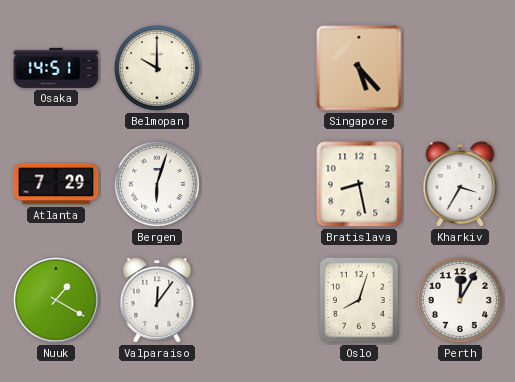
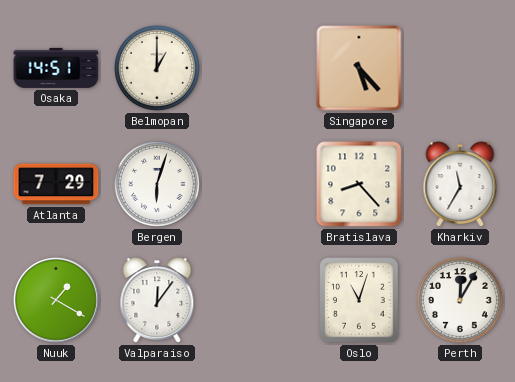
Belmopan: 10:00 -> 1:00
Bratislava: 8:28 -> 8:23
Kharkiv: 3:35 -> 11:35
Oslo: 8:03 -> 11:03
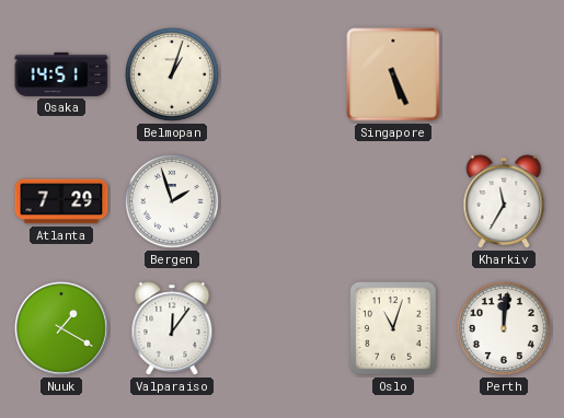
Belmopan: 1:00 -> 1:03
Singapore: 5:23 -> 5:26
Bergen: 6:03 -> 1:57
Bratislava: 8:23 -> none
Perth: 12:05 -> 12:01
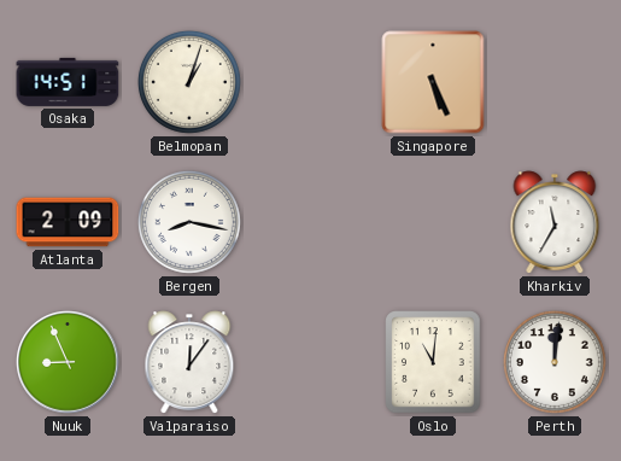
Atlanta: 7:29 -> 2:09
Bergen: 1:57 -> 8:17
Nuuk: 1:20 -> 8:56
Oslo: 11:03 -> 11:01
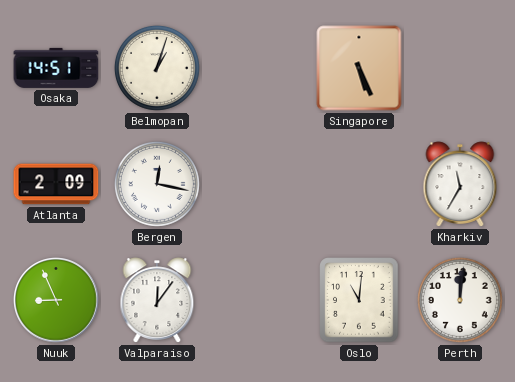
Bergen: 8:17 -> 12:17
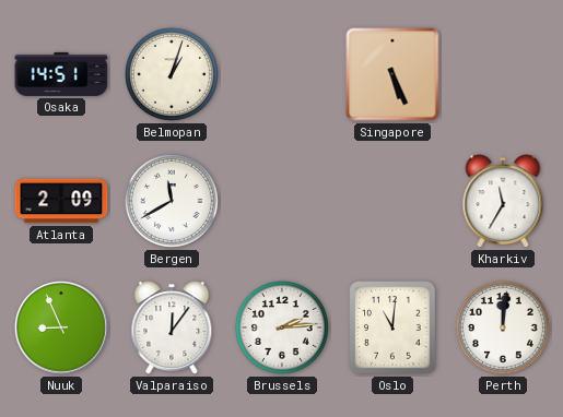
Bergen: 12:17 -> 11:40
Brussels: none -> 2:14
